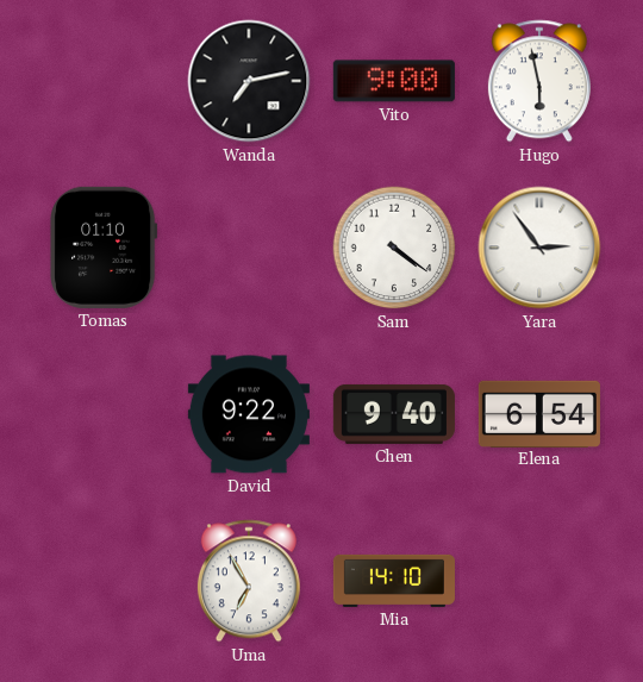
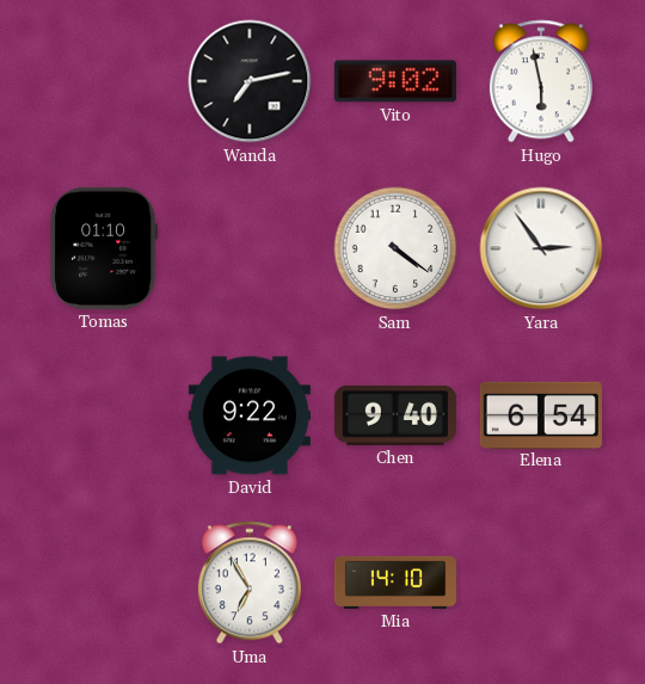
Vito: 9:00 -> 9:02
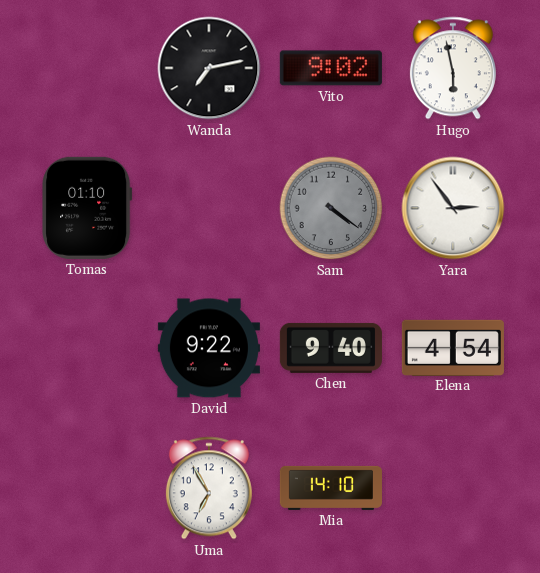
Sam dial: white -> grey
Elena: 6:54 -> 4:54
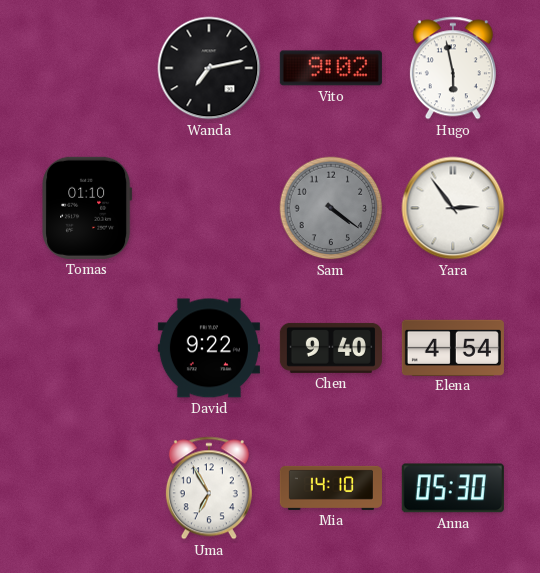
Anna: none -> 05:30
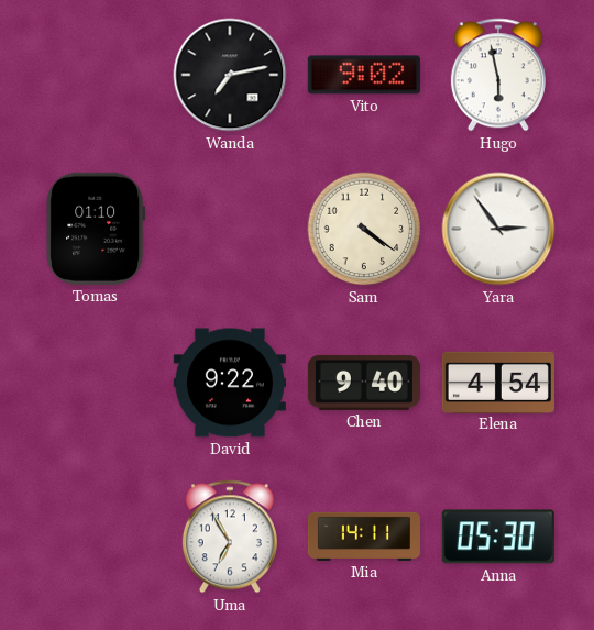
Sam dial: grey -> cream
Mia: 14:10 -> 14:11
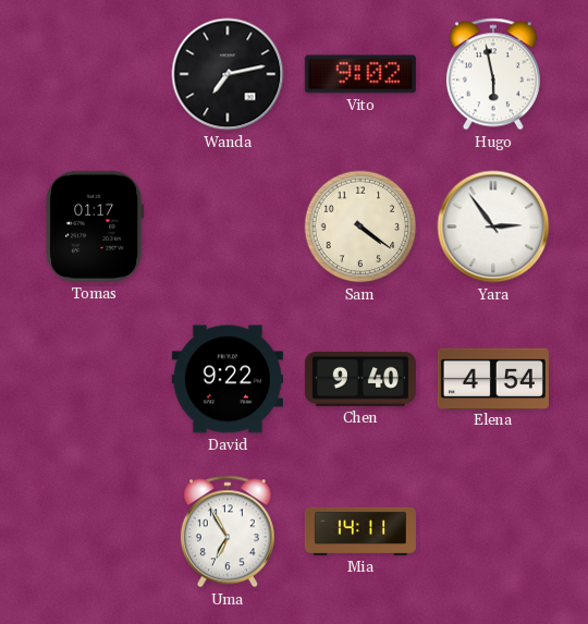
Tomas: 01:10 -> 01:17
Anna: 05:30 -> none
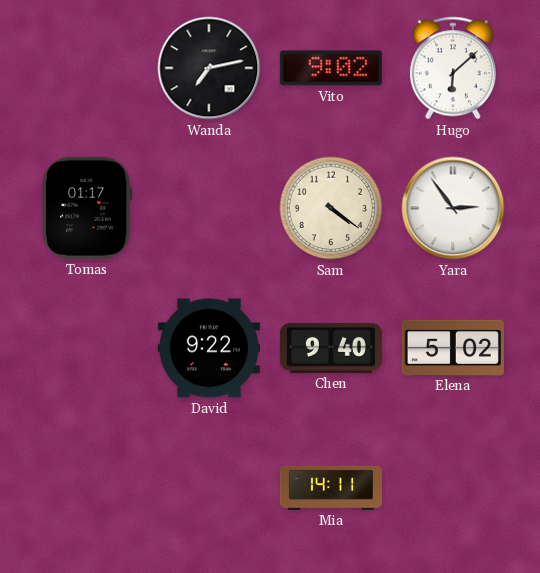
Hugo: 5:58 -> 6:08
Elena: 4:54 -> 5:02
Uma: 6:55 -> none
